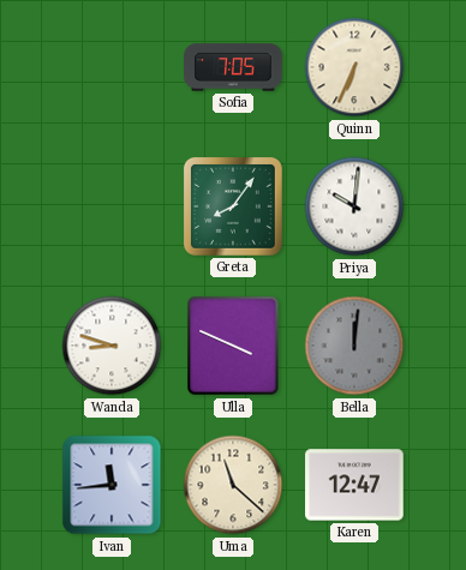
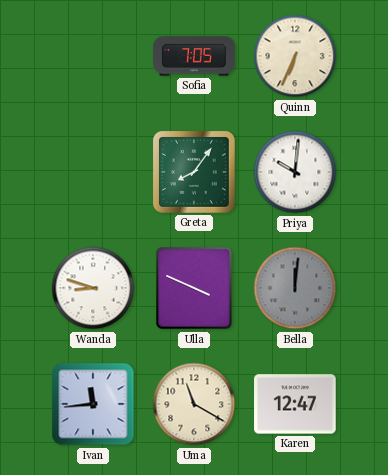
Uma: 11:22 -> 11:20
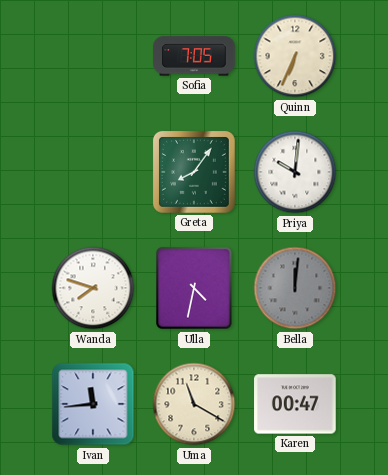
Wanda: 8:48 -> 7:48
Ulla: 3:49 -> 4:32
Karen: 12:47 -> 00:47
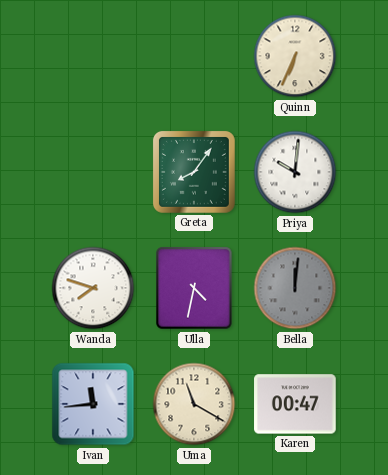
Sofia: 7:05 -> none
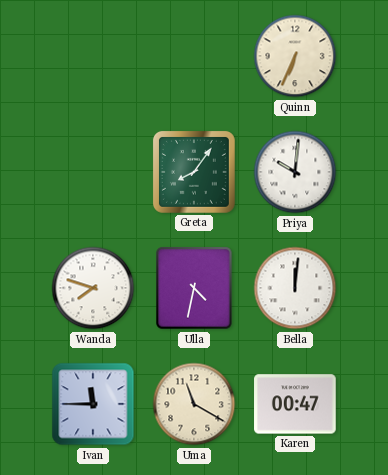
Bella dial: grey -> white
Ivan: 11:44 -> 11:45
